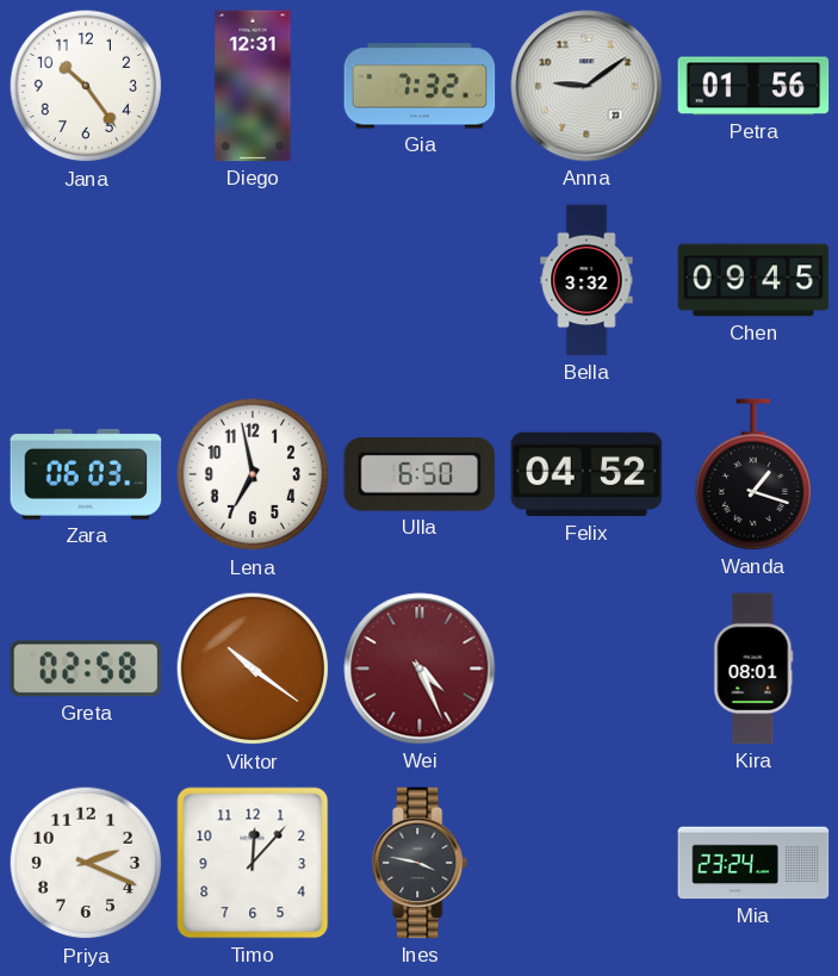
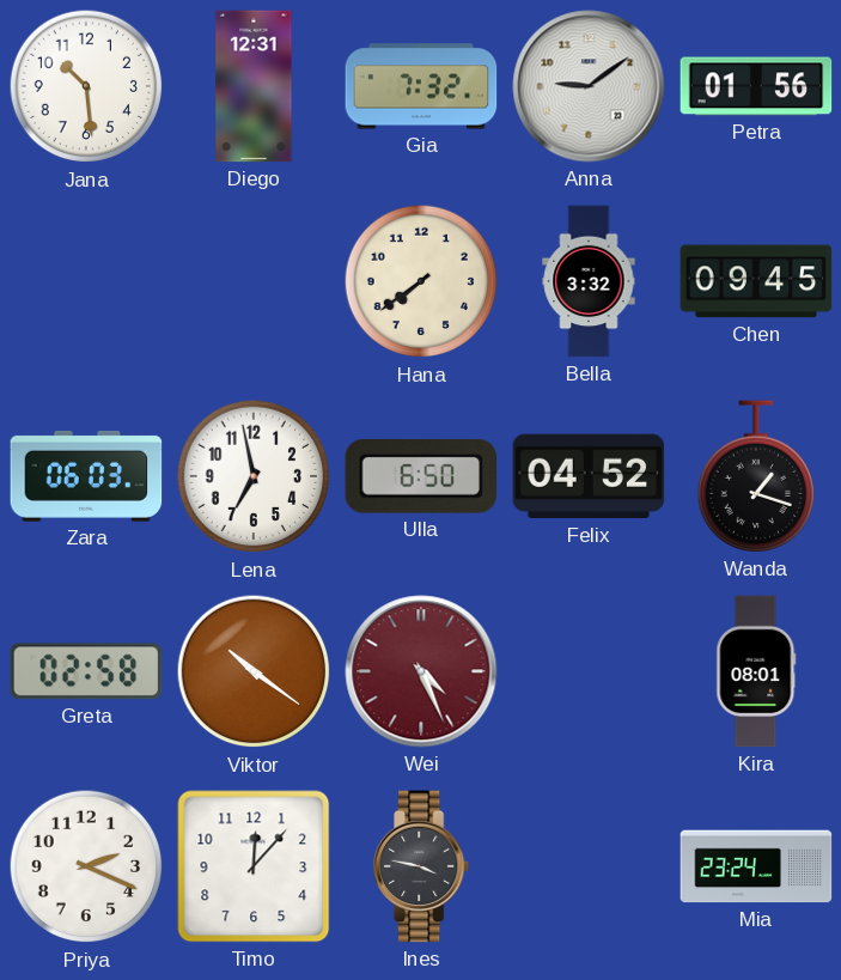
Jana: 10:24 -> 10:29
Hana: none -> 7:39
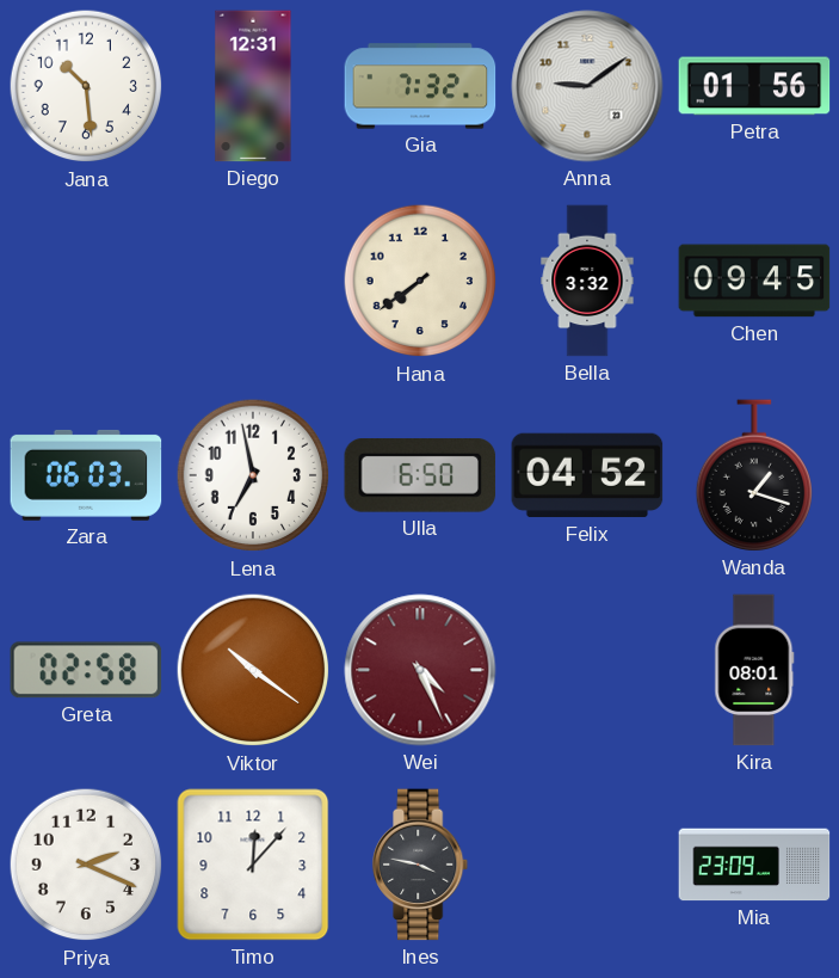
Mia: 23:24 -> 23:09
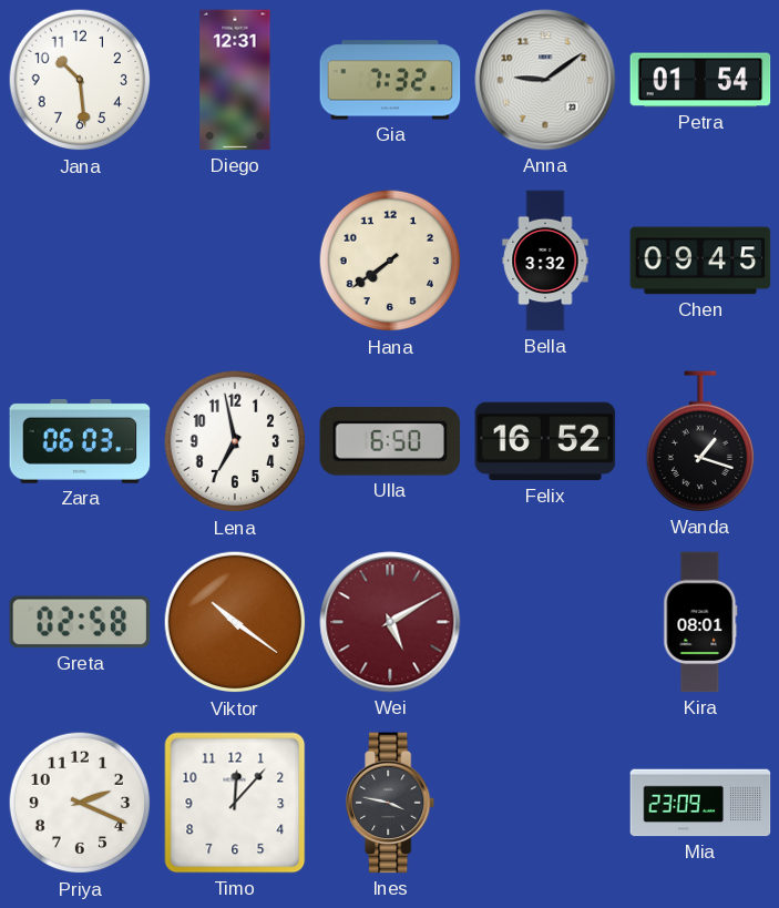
Petra: 01:56 -> 01:54
Felix: 04:52 -> 16:52
Wei: 4:26 -> 5:10
